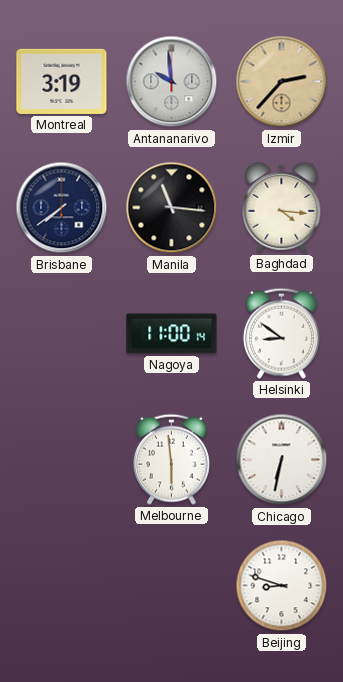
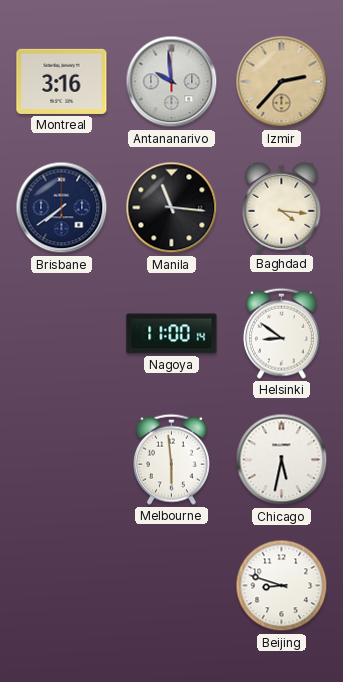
Montreal: 3:19 -> 3:16
Chicago: 6:32 -> 5:32
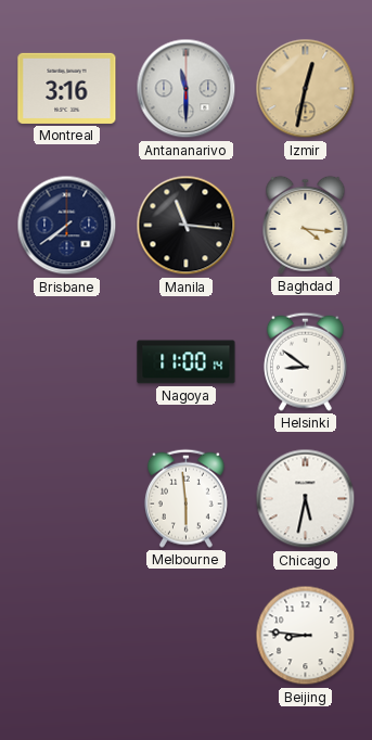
Antananarivo: 9:59 -> 11:30
Izmir: 2:37 -> 12:32
Beijing: 8:48 -> 8:46
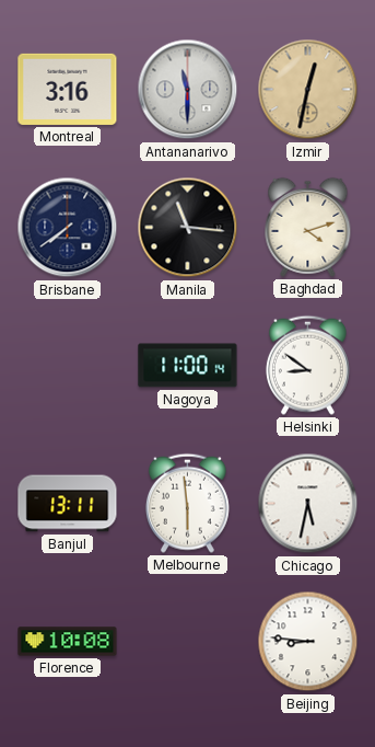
Baghdad: 4:16 -> 4:12
Banjul: none -> 13:11
Florence: none -> 10:08
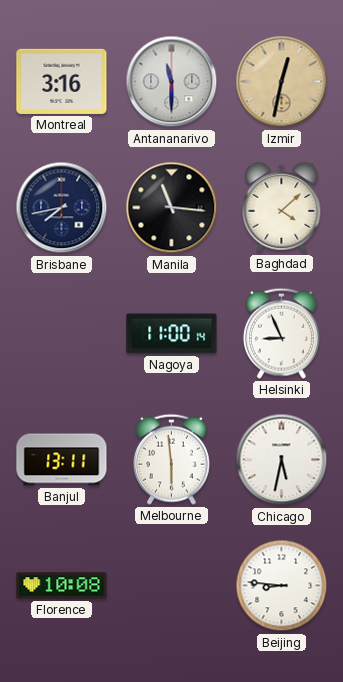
Brisbane: 7:39 -> 7:43
Baghdad: 4:12 -> 4:08
Helsinki: 8:51 -> 8:56
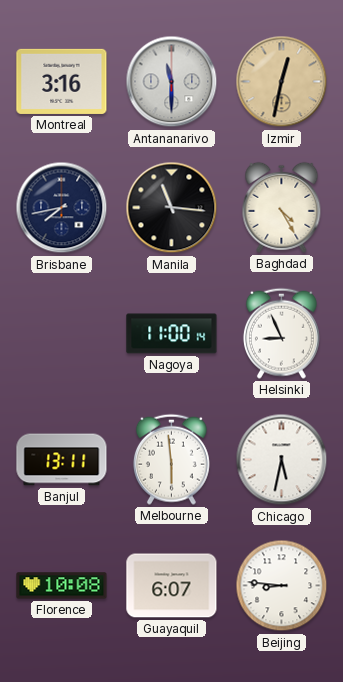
Baghdad: 4:08 -> 4:25
Guayaquil: none -> 6:07
